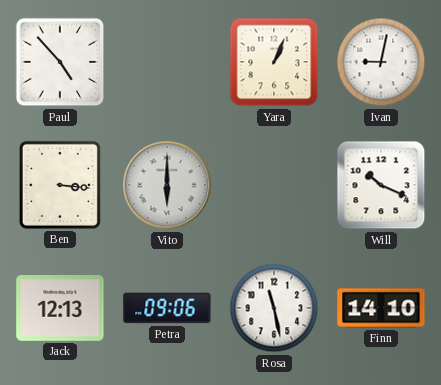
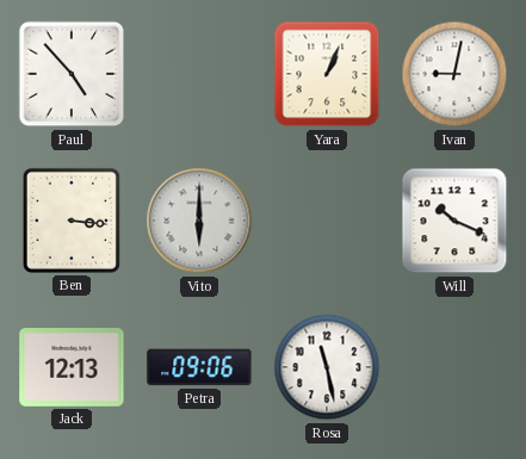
Finn: 14:10 -> none
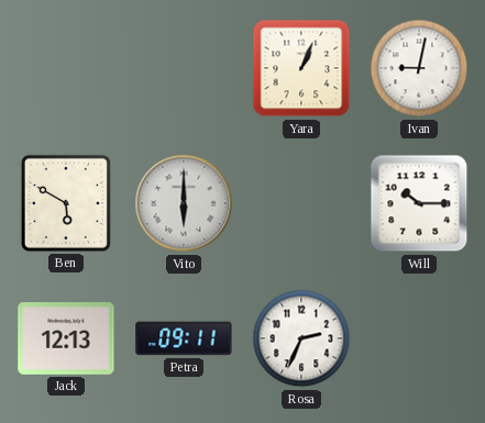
Paul: 4:53 -> none
Ben: 3:16 -> 5:50
Will: 10:19 -> 10:15
Petra: 09:06 -> 09:11
Rosa: 11:28 -> 2:34
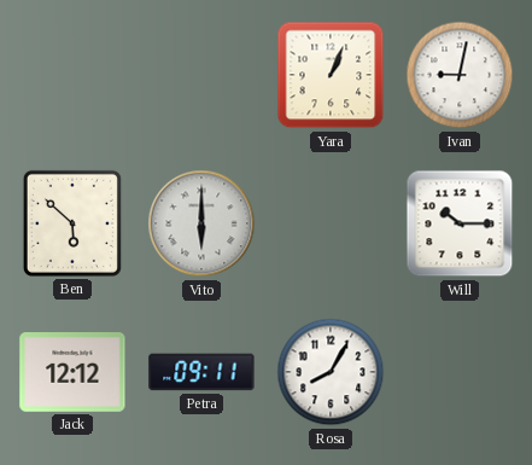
Ben: 5:50 -> 5:52
Jack: 12:13 -> 12:12
Rosa: 2:34 -> 8:05
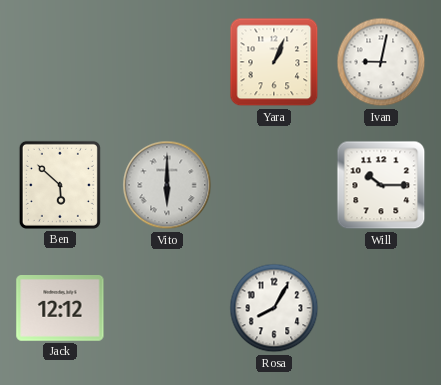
Petra: 09:11 -> none
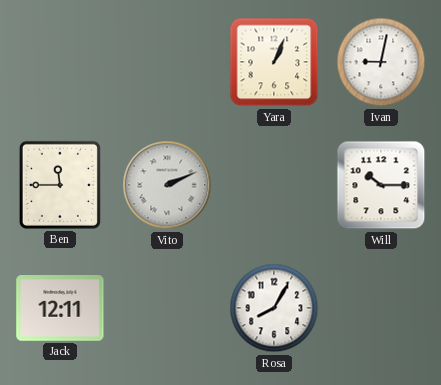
Ben: 5:52 -> 11:45
Vito: 6:00 -> 2:11
Jack: 12:12 -> 12:11
